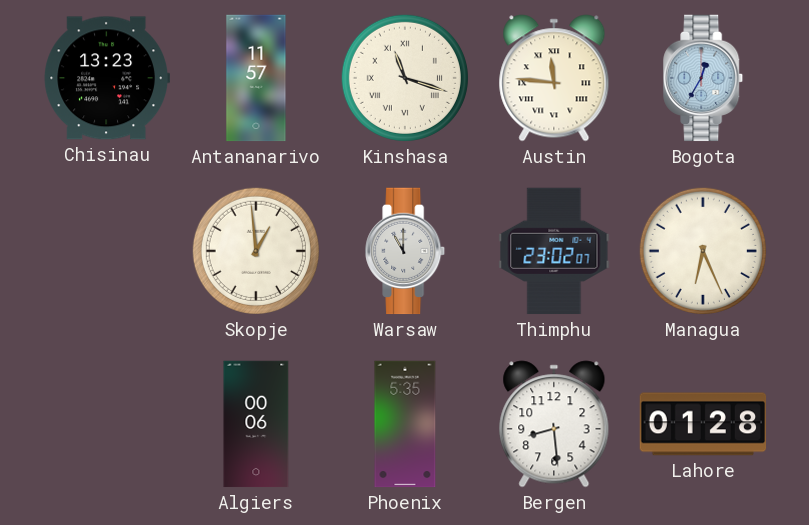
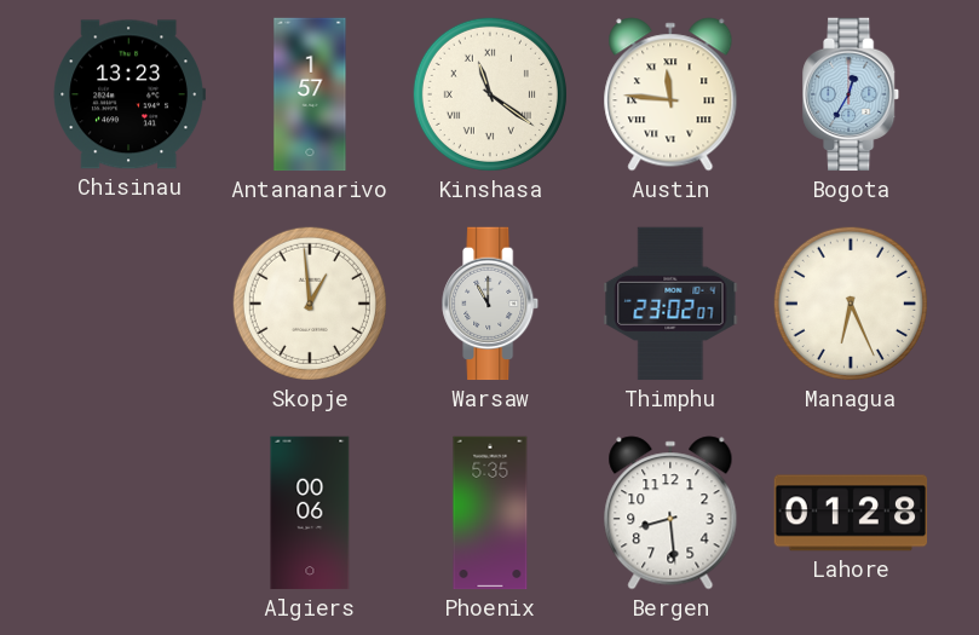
Antananarivo: 11:57 -> 1:57
Kinshasa: 11:18 -> 11:21
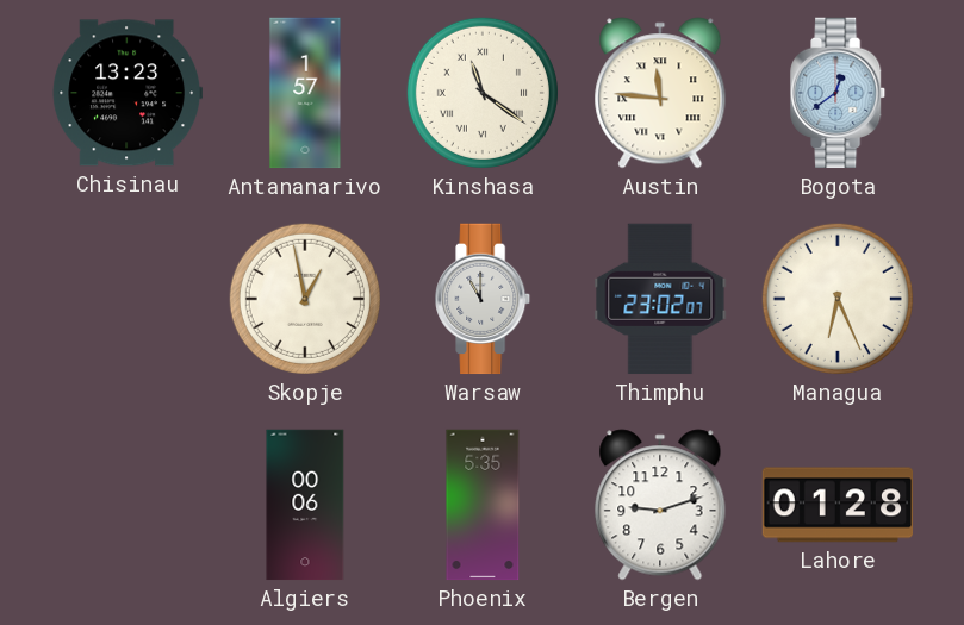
Bogota: 12:35 -> 12:39
Skopje: 12:59 -> 12:58
Bergen: 8:29 -> 9:12
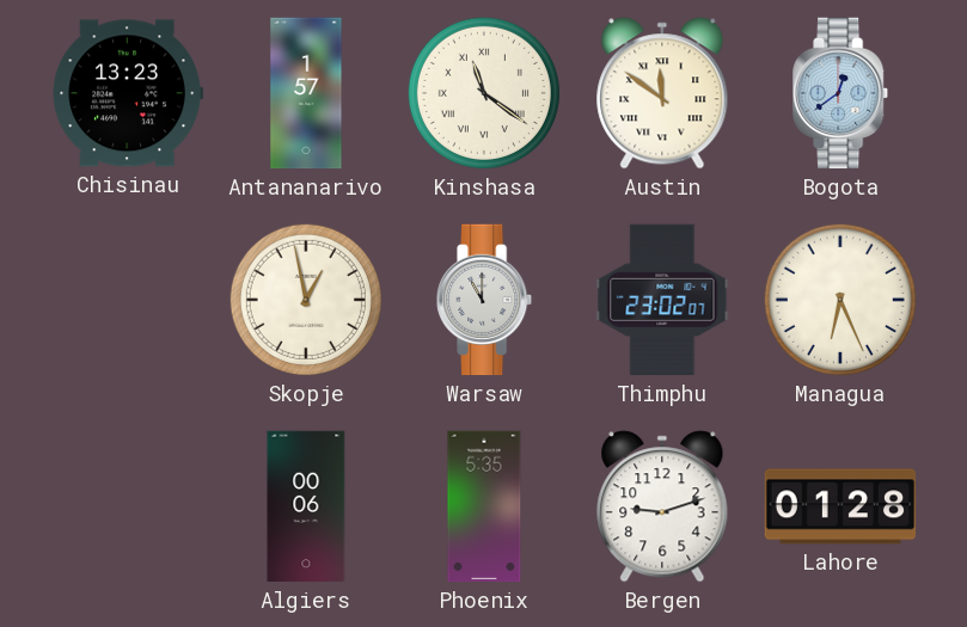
Austin: 11:46 -> 11:51
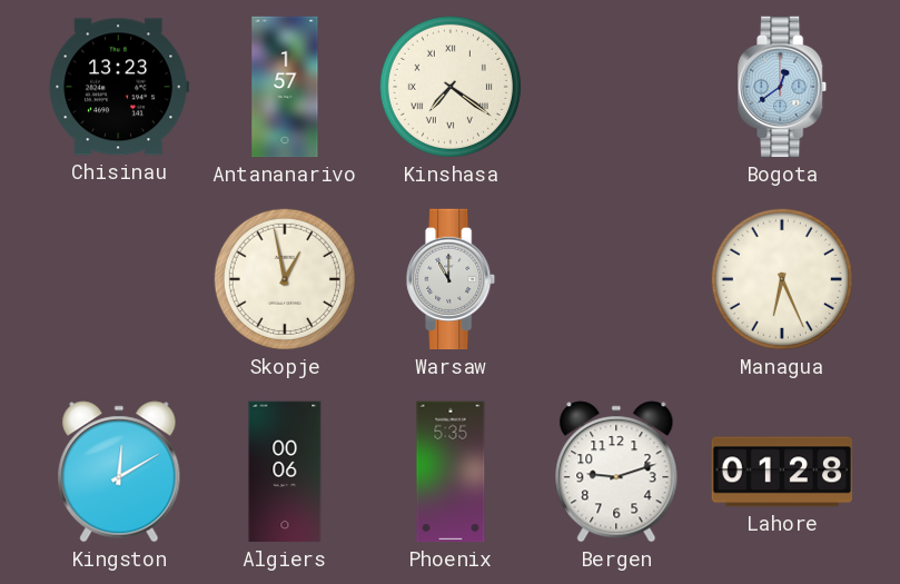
Kinshasa: 11:21 -> 7:21
Austin: 11:51 -> none
Thimphu: 23:02 -> none
Kingston: none -> 12:10
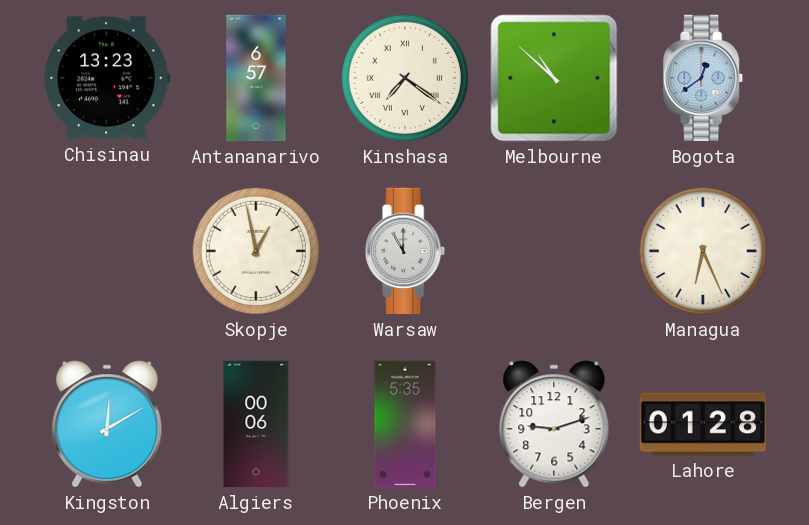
Antananarivo: 1:57 -> 6:57
Melbourne: none -> 10:52
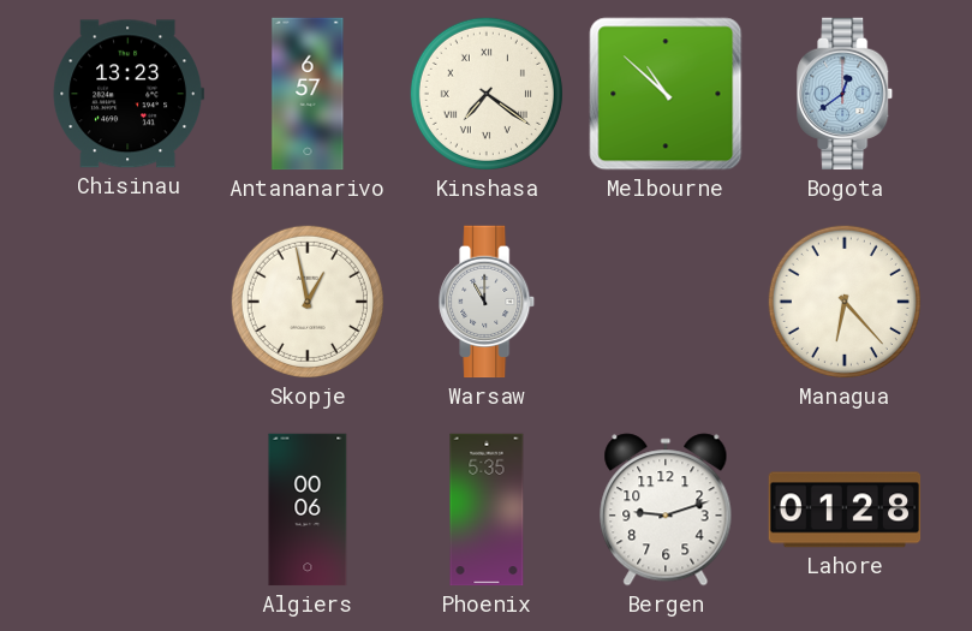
Managua: 6:26 -> 6:23
Kingston: 12:10 -> none
